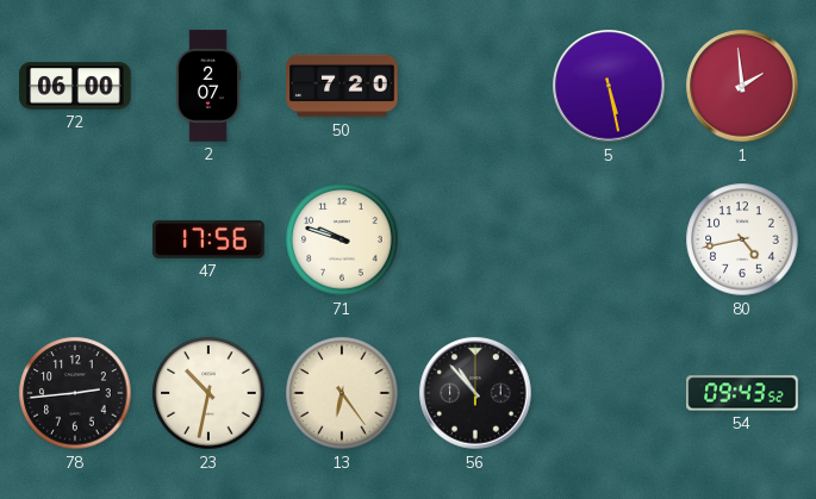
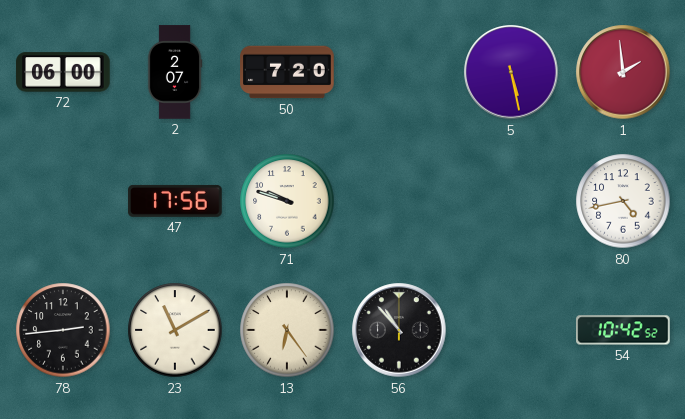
23: 10:32 -> 11:10
54: 09:43 -> 10:42
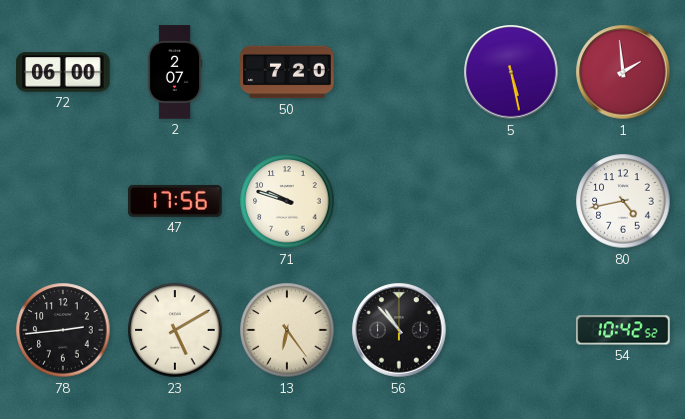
23: 11:10 -> 5:10
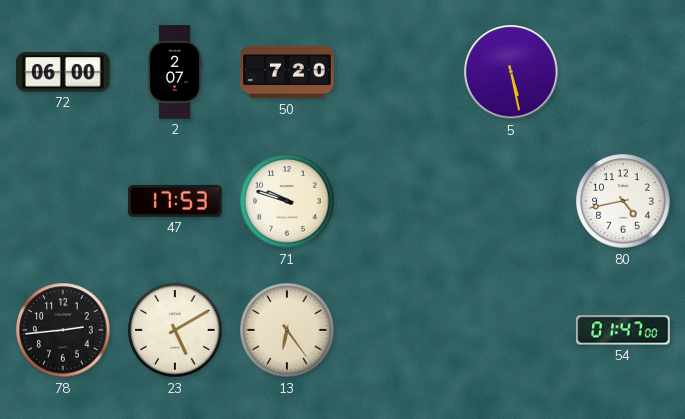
1: 1:59 -> none
47: 17:56 -> 17:53
56: 10:53 -> none
54: 10:42 -> 01:47
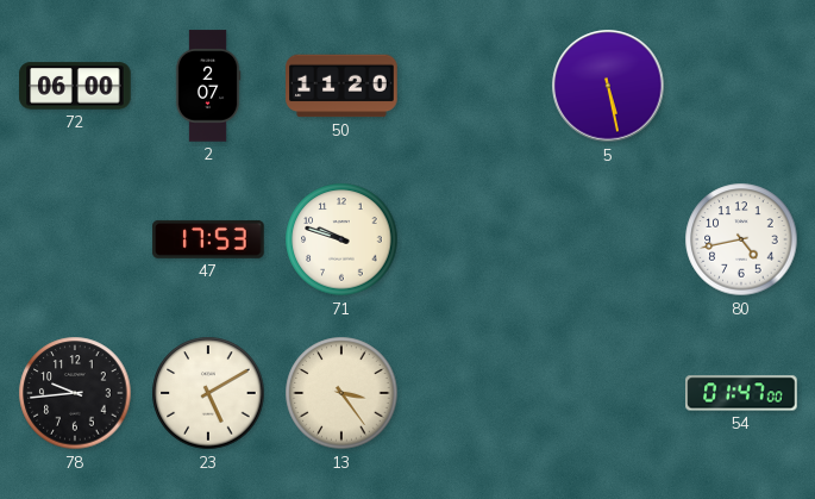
50: 7:20 -> 11:20
78: 2:44 -> 9:44
13: 6:24 -> 3:24
